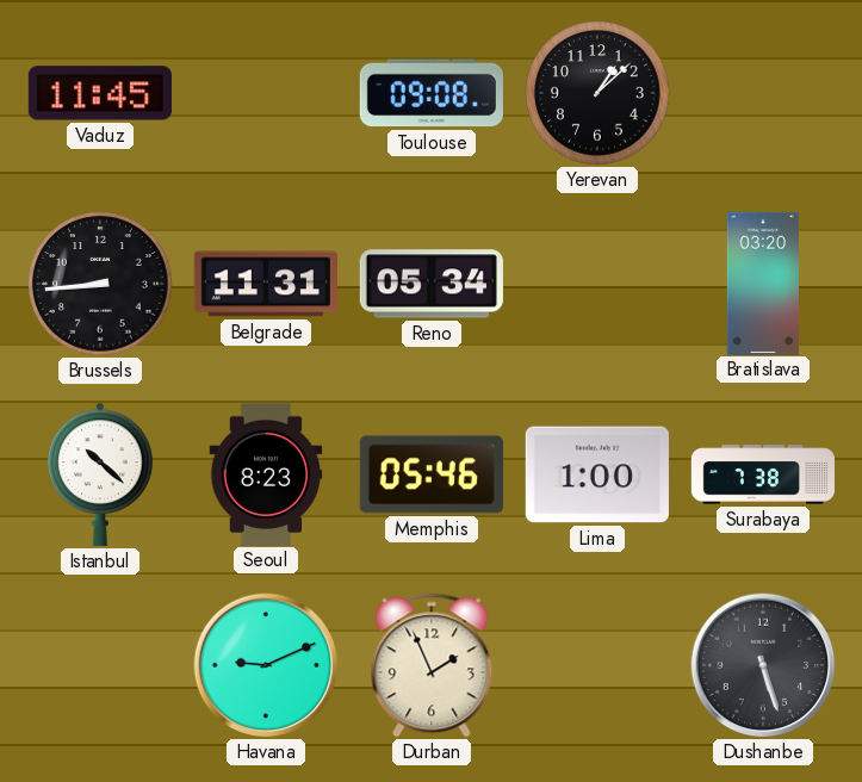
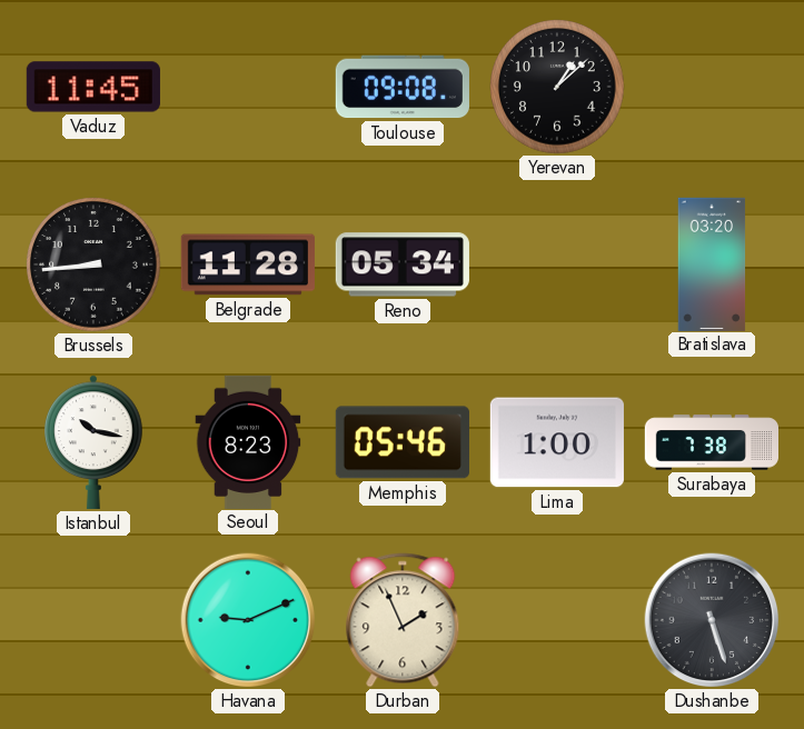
Belgrade: 11:31 -> 11:28
Istanbul: 10:22 -> 10:17
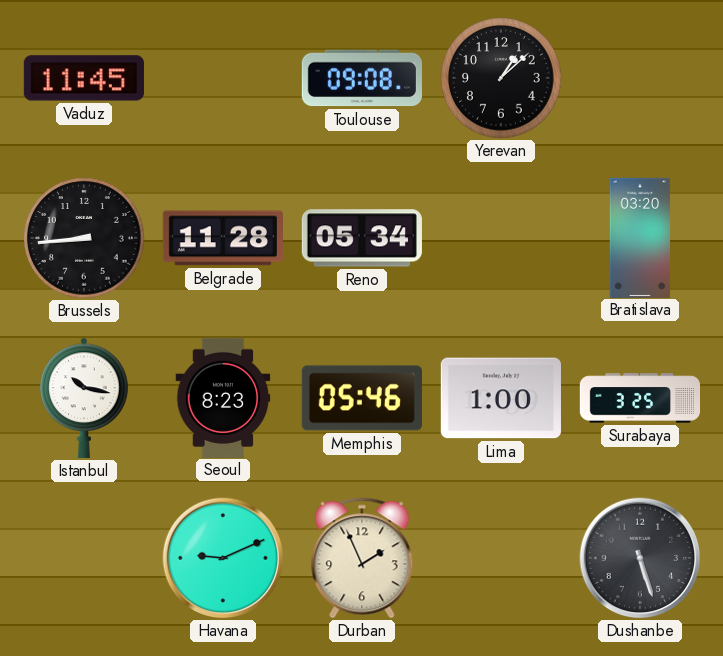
Surabaya: 7:38 -> 3:25
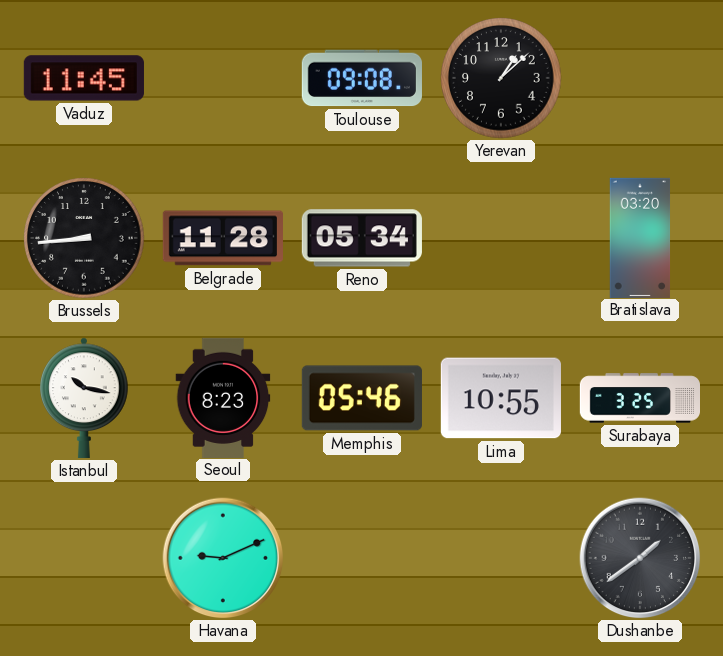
Lima: 1:00 -> 10:55
Durban: 1:56 -> none
Dushanbe: 5:27 -> 1:39
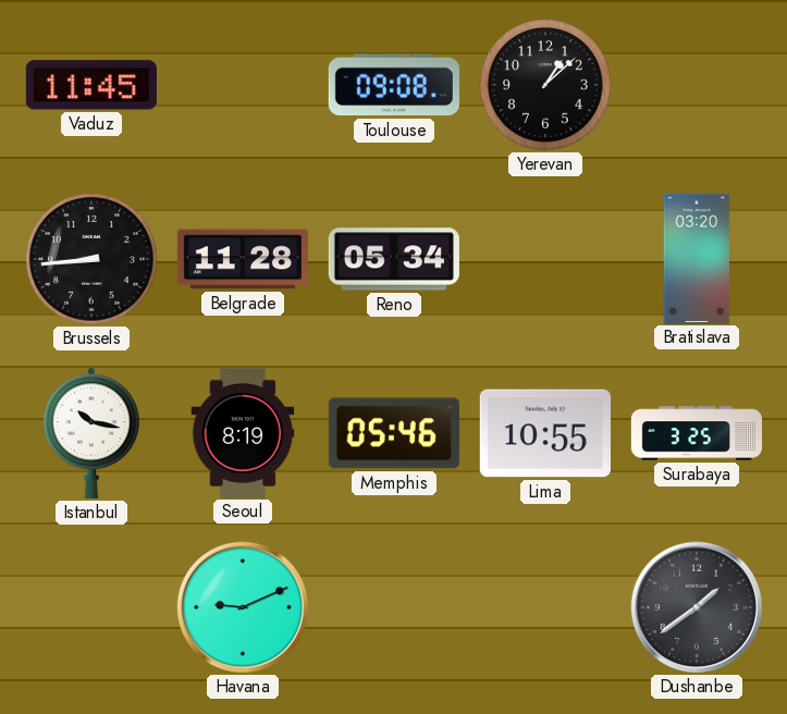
Seoul: 8:23 -> 8:19
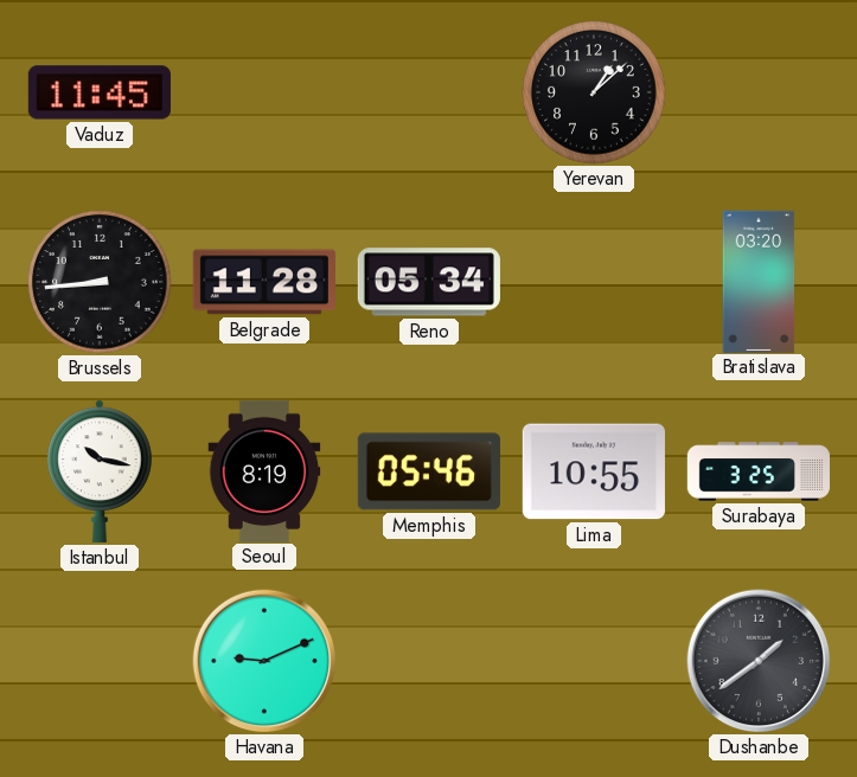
Toulouse: 09:08 -> none
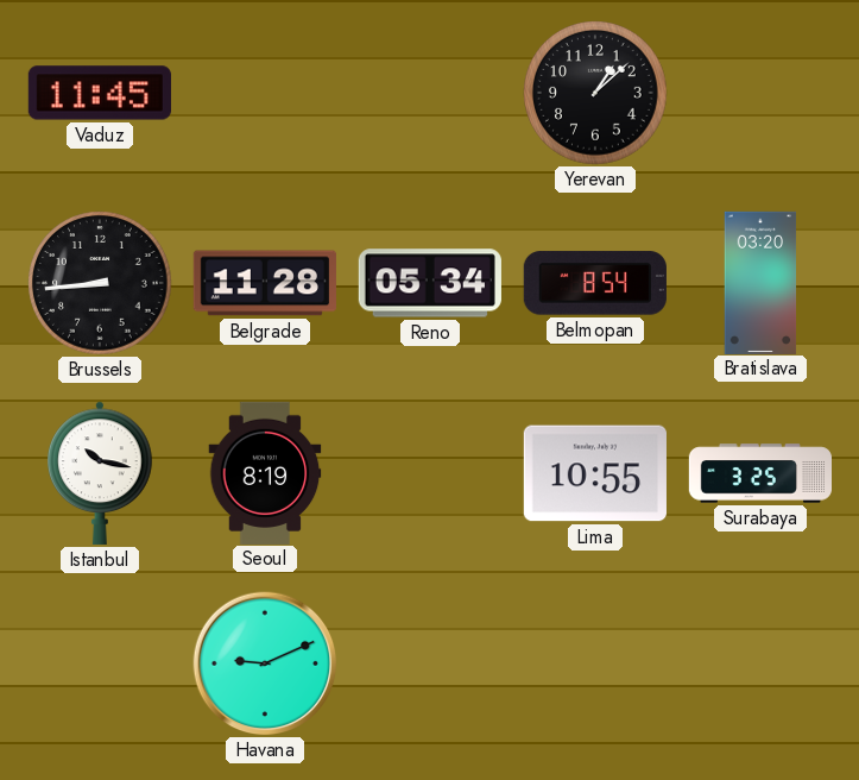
Belmopan: none -> 8:54
Memphis: 05:46 -> none
Dushanbe: 1:39 -> none
